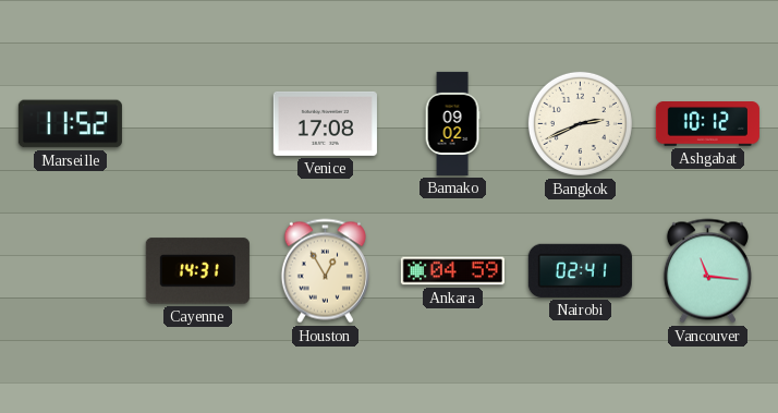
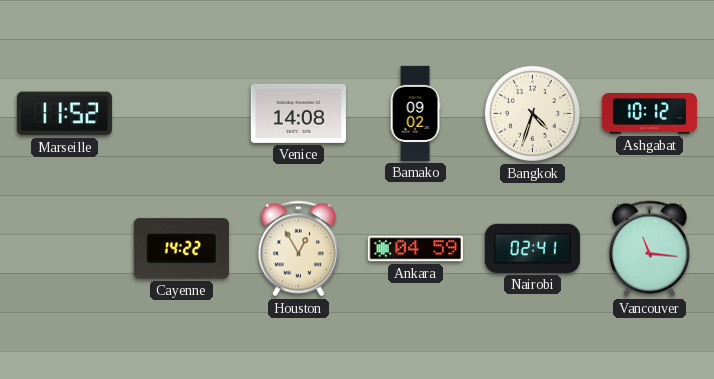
Venice: 17:08 -> 14:08
Bangkok: 2:41 -> 4:33
Cayenne: 14:31 -> 14:22
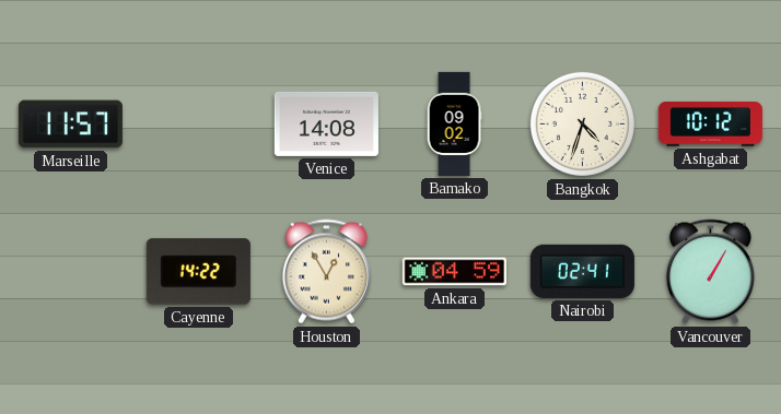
Marseille: 11:52 -> 11:57
Vancouver: 11:16 -> 1:05
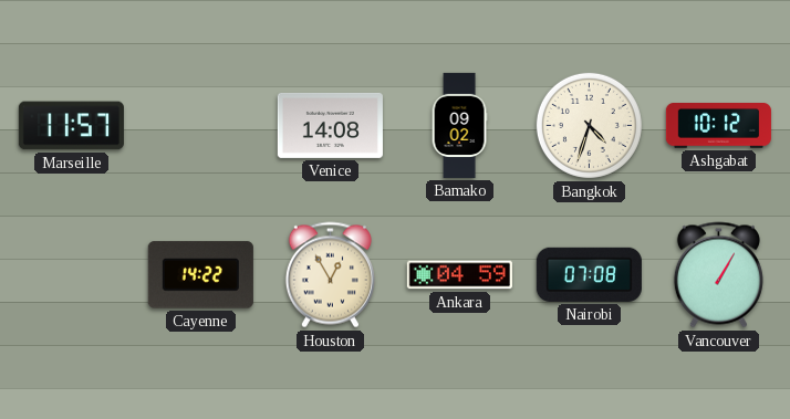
Nairobi: 02:41 -> 07:08
